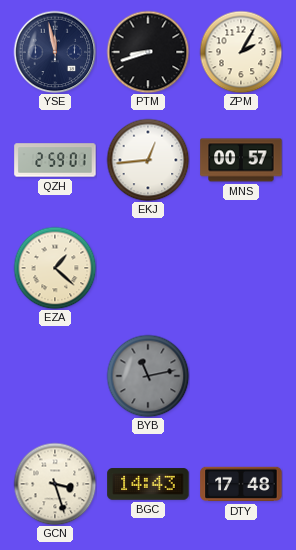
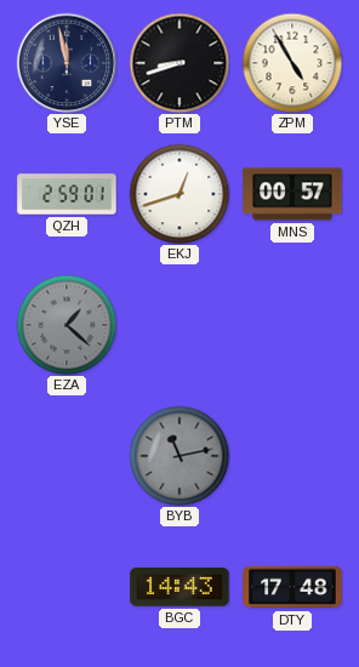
ZPM: 2:05 -> 4:55
EKJ: 12:44 -> 12:42
EZA dial: cream -> grey
GCN: 3:27 -> none
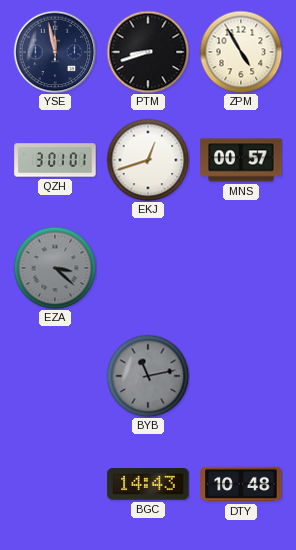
QZH: 2:59 -> 3:01
EZA: 1:22 -> 3:22
DTY: 17:48 -> 10:48
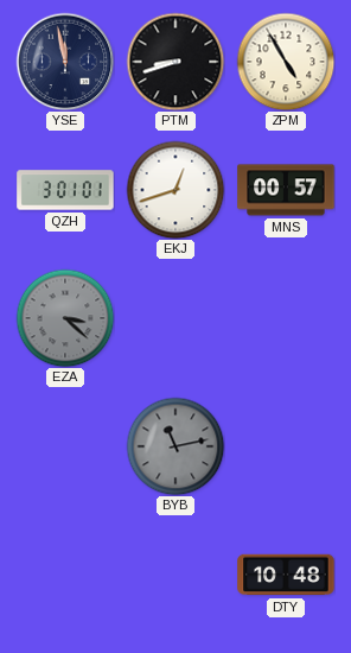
BGC: 14:43 -> none
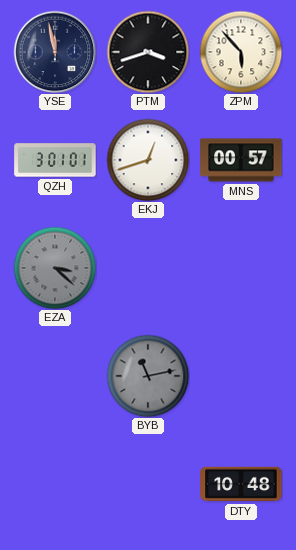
PTM: 8:42 -> 3:42
ZPM: 4:55 -> 5:53
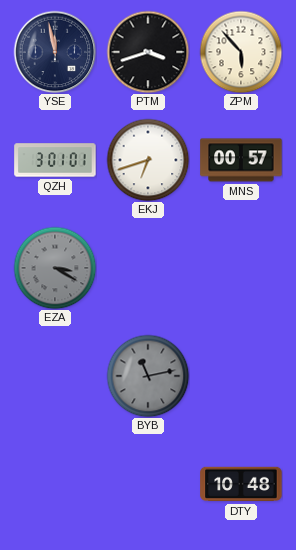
EKJ: 12:42 -> 6:42
EZA: 3:22 -> 3:20
